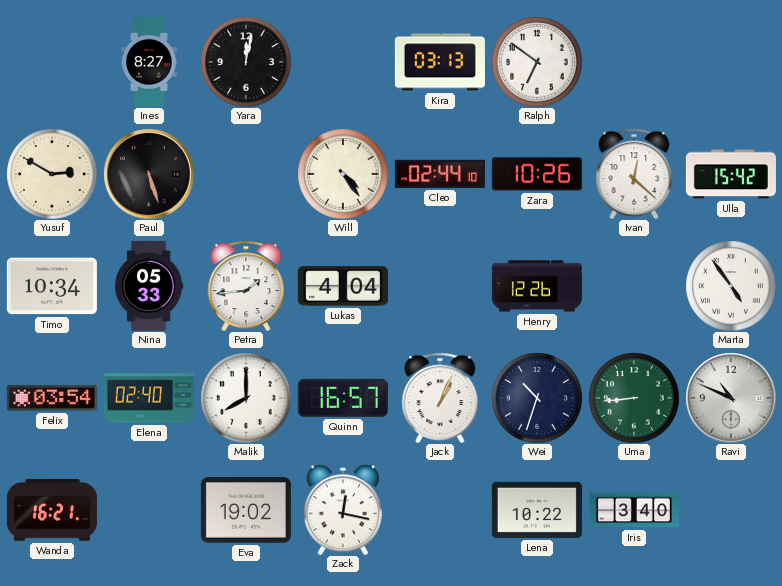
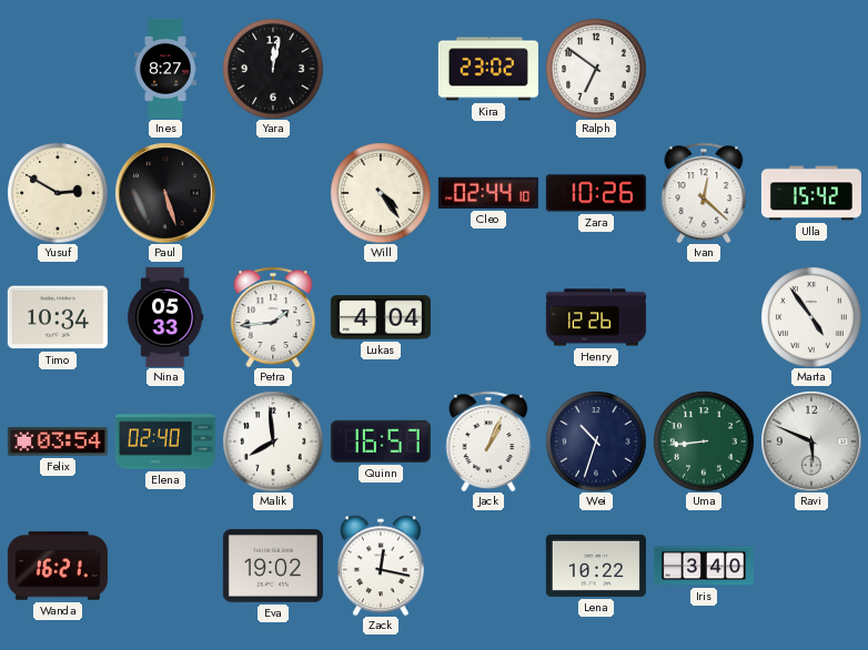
Kira: 03:13 -> 23:02
Malik: 8:00 -> 7:59
Ravi: 10:49 -> 5:49
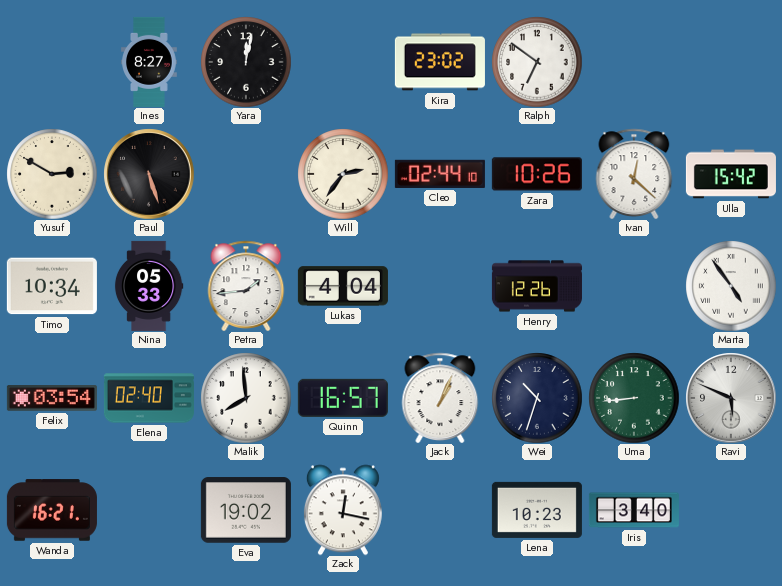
Will: 4:24 -> 2:36
Lena: 10:22 -> 10:23
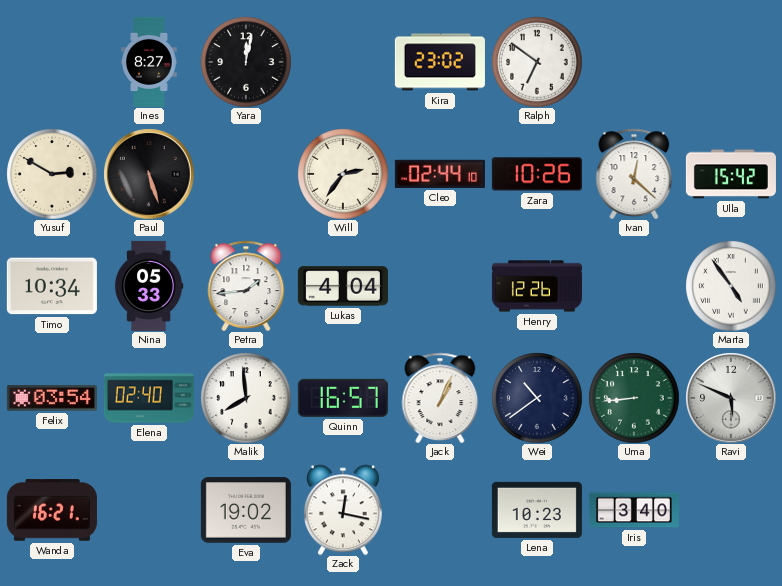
Wei: 10:33 -> 10:39
